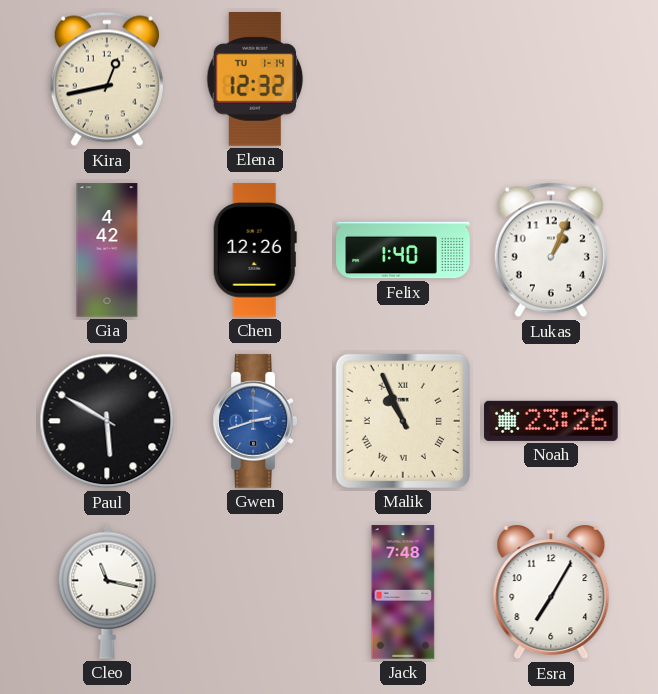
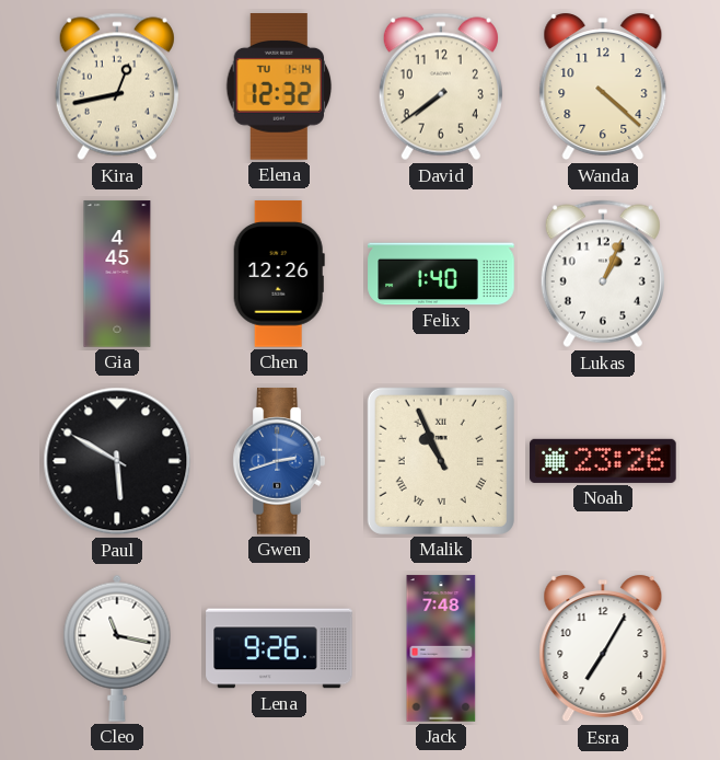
David: none -> 7:39
Wanda: none -> 4:22
Gia: 4:42 -> 4:45
Lena: none -> 9:26
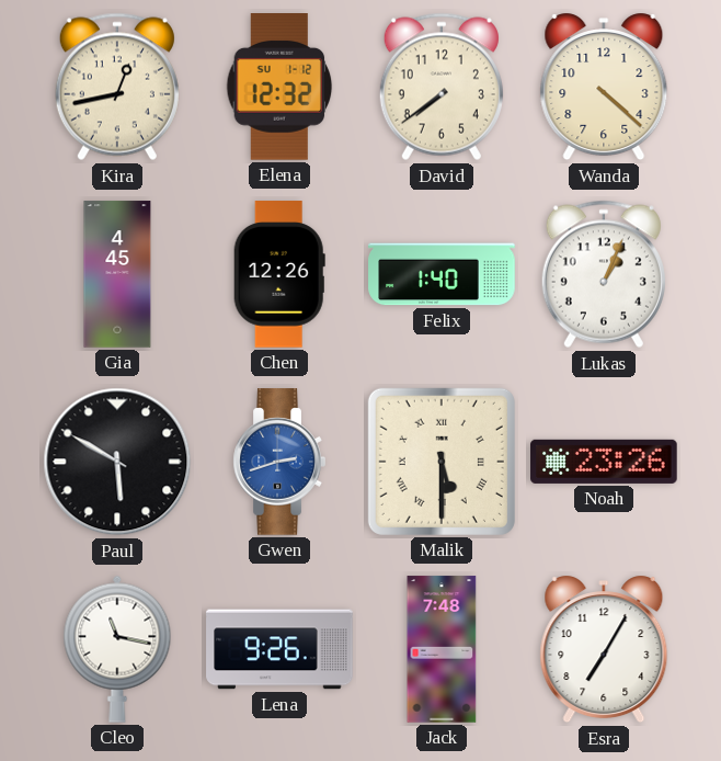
Elena date: TU 1-14 -> SU 1-12
Malik: 10:56 -> 5:30
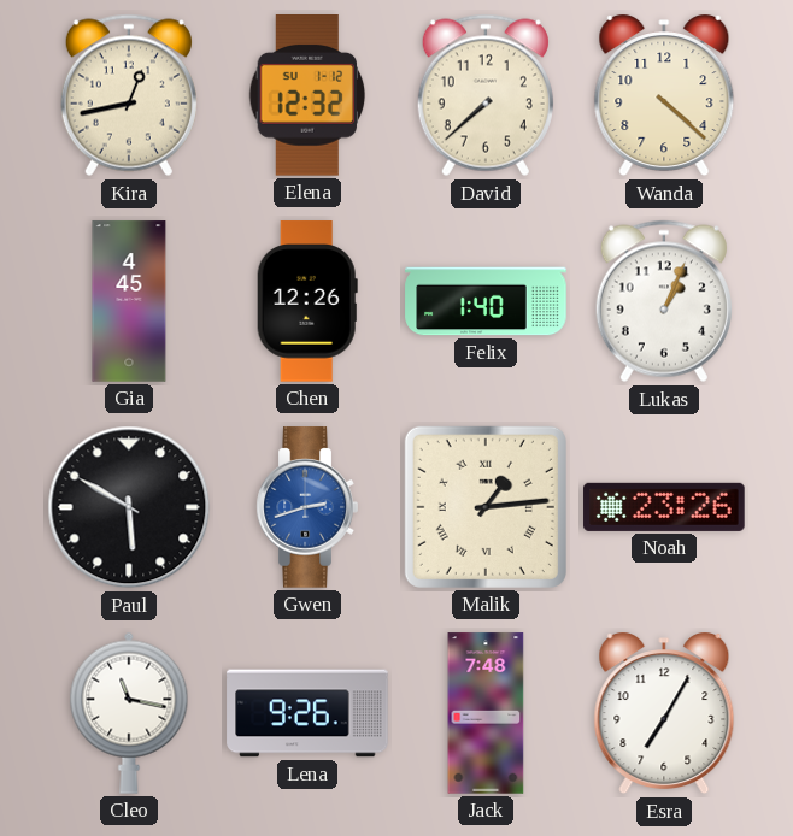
David: 7:39 -> 7:38
Malik: 5:30 -> 1:14
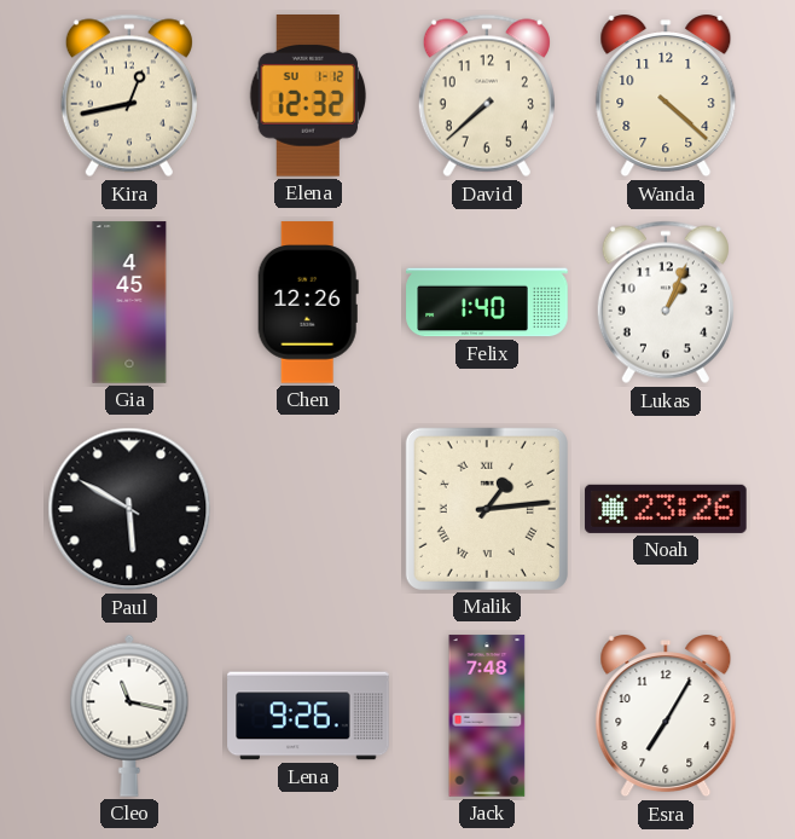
Gwen: 2:42 -> none
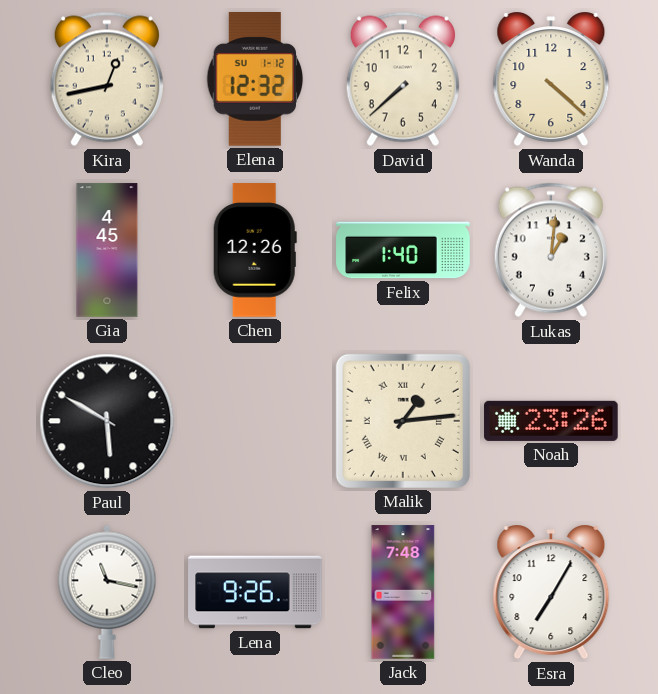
Lukas: 1:04 -> 1:01
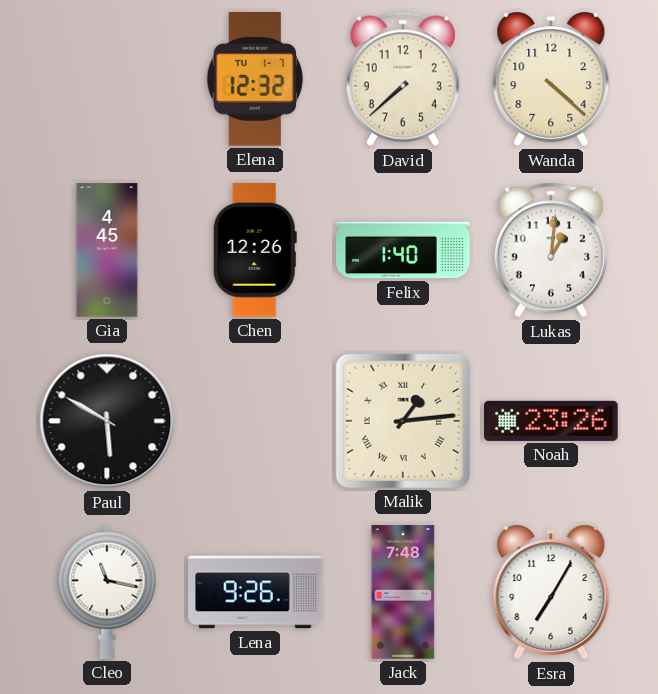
Kira: 12:43 -> none
Elena date: SU 1-12 -> TU 1-7
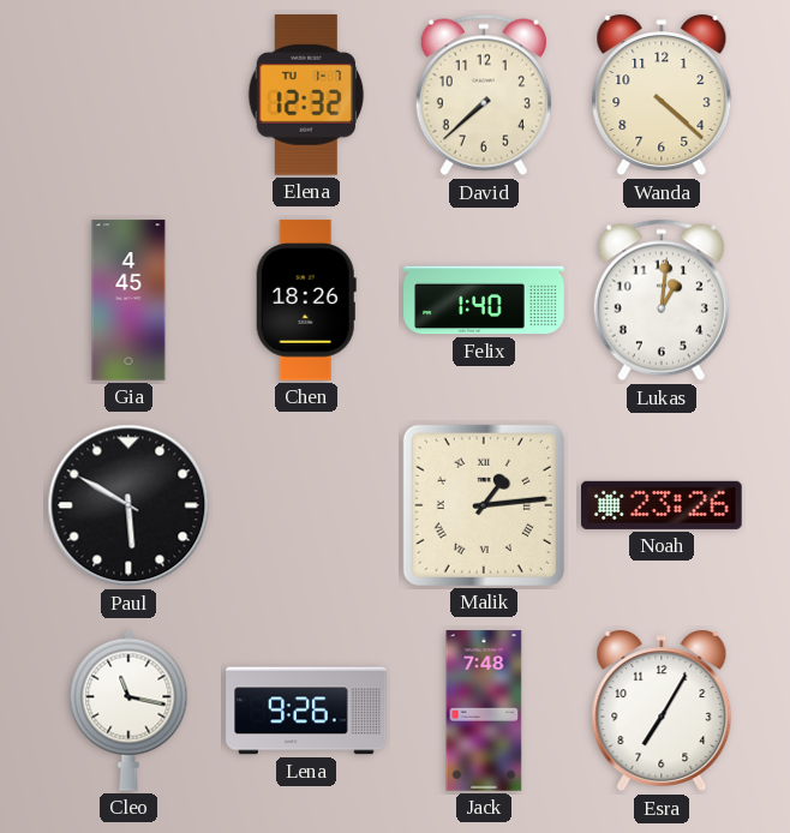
Chen: 12:26 -> 18:26
